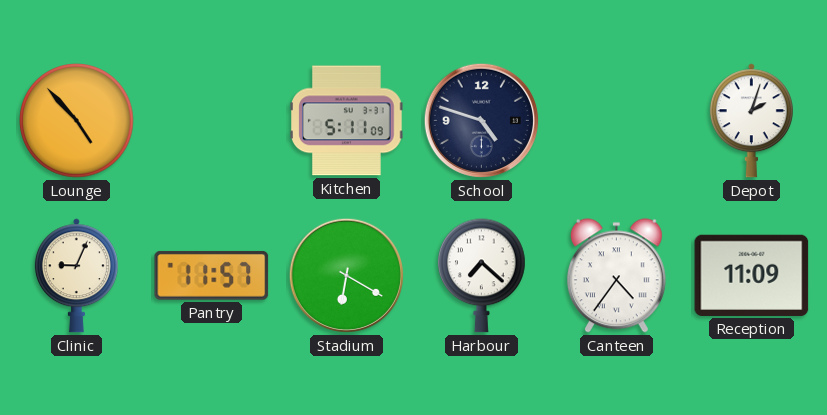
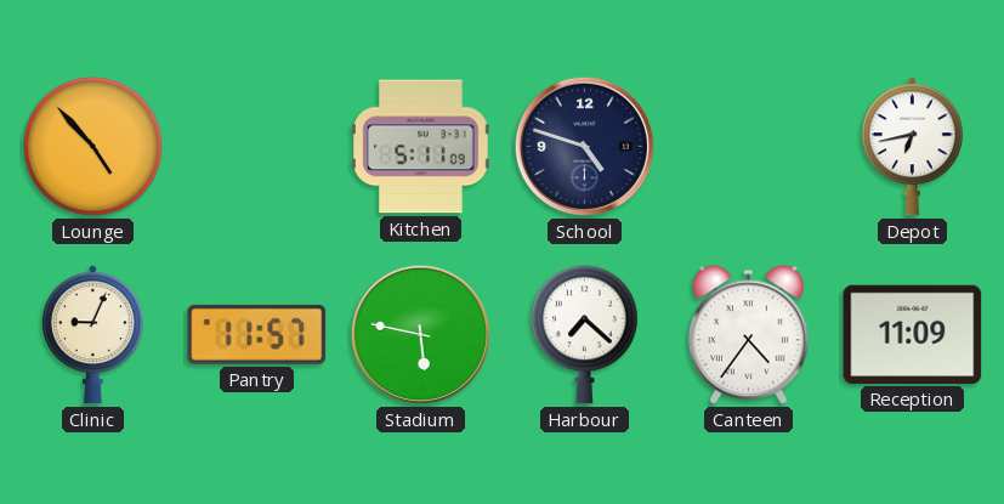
Depot: 2:03 -> 6:43
Stadium: 6:20 -> 5:47
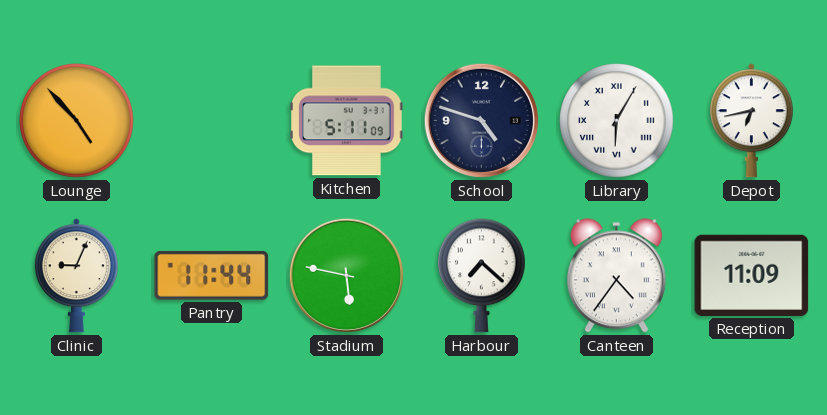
Library: none -> 6:05
Pantry: 11:57 -> 11:44
